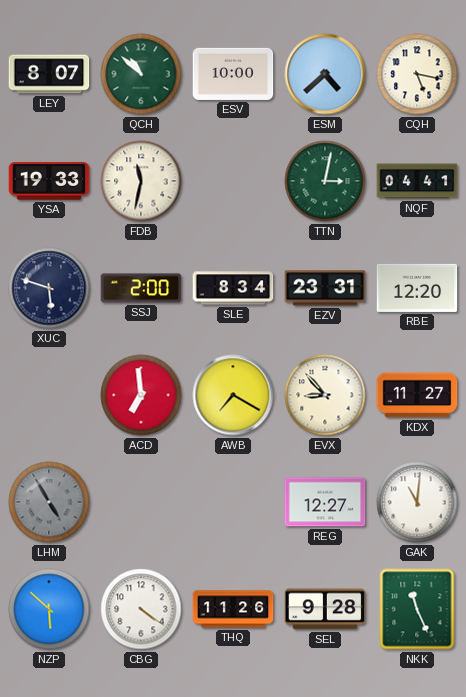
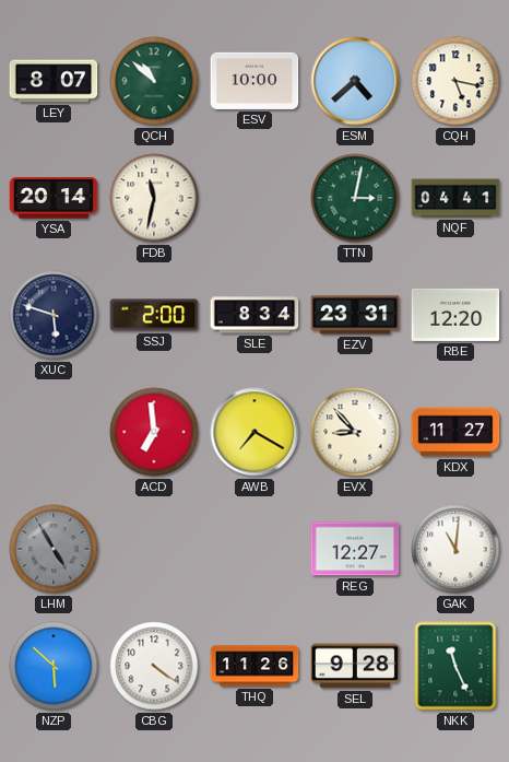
YSA: 19:33 -> 20:14
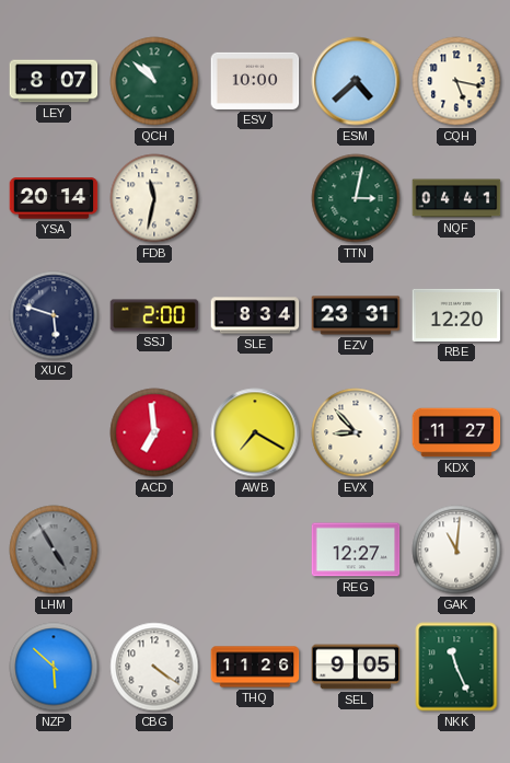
SEL: 9:28 -> 9:05
